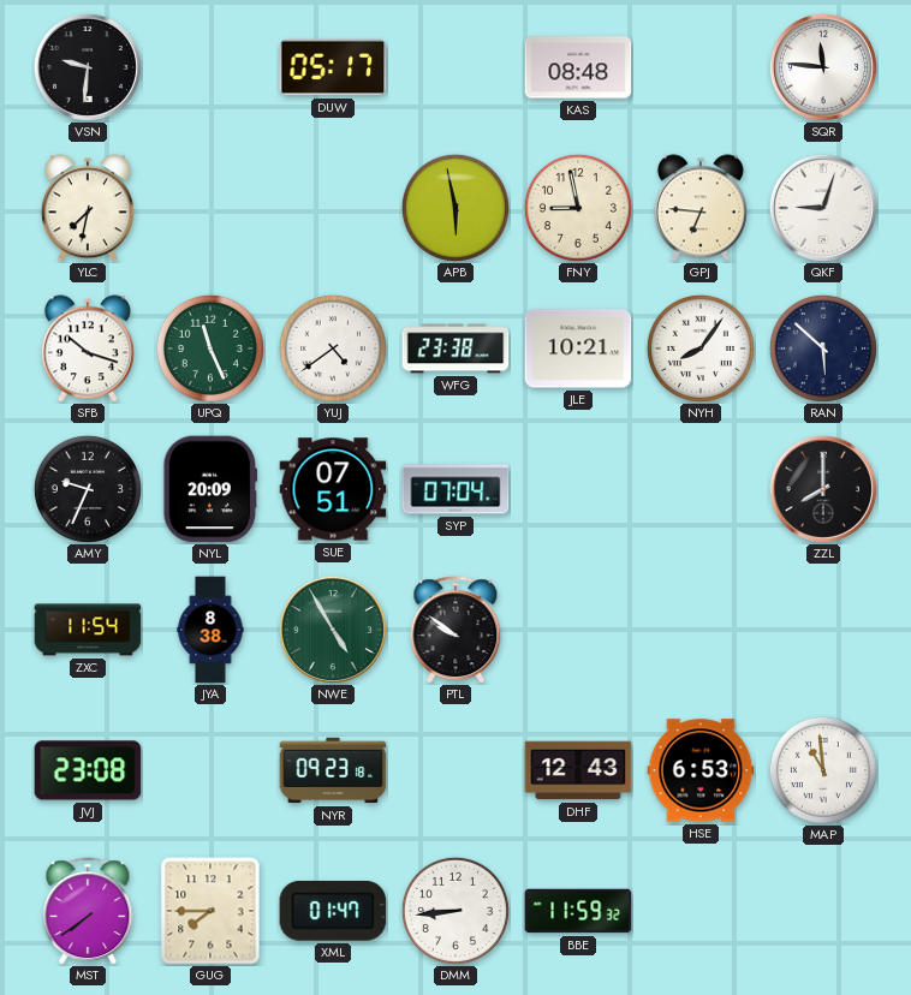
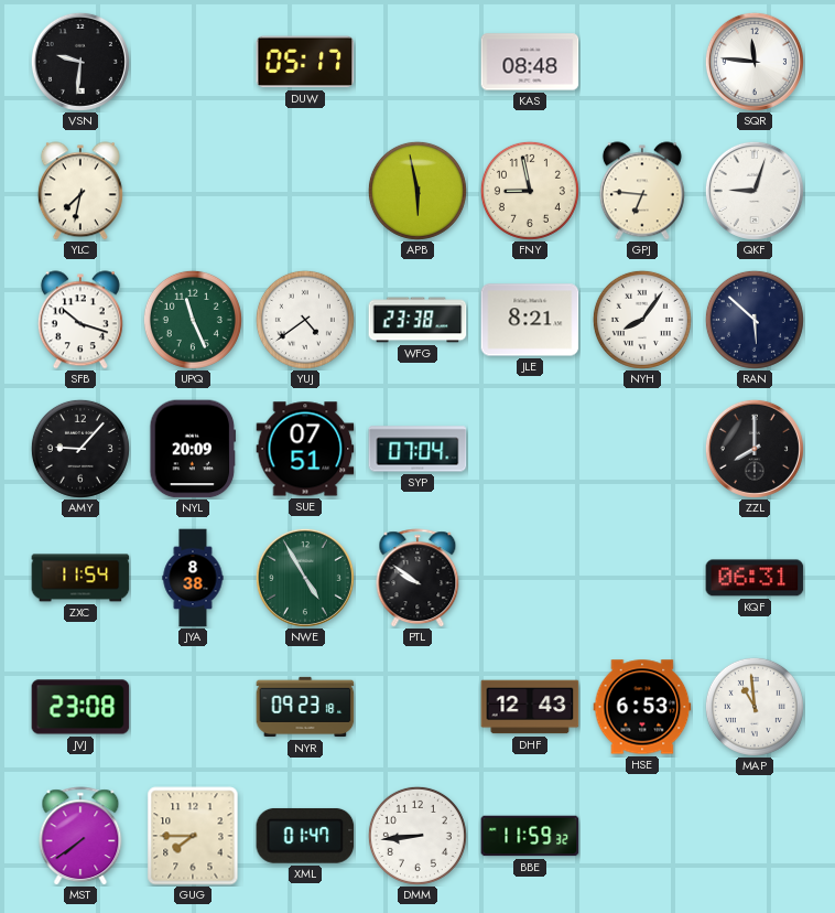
JLE: 10:21 -> 8:21
AMY: 9:34 -> 9:07
KQF: none -> 06:31
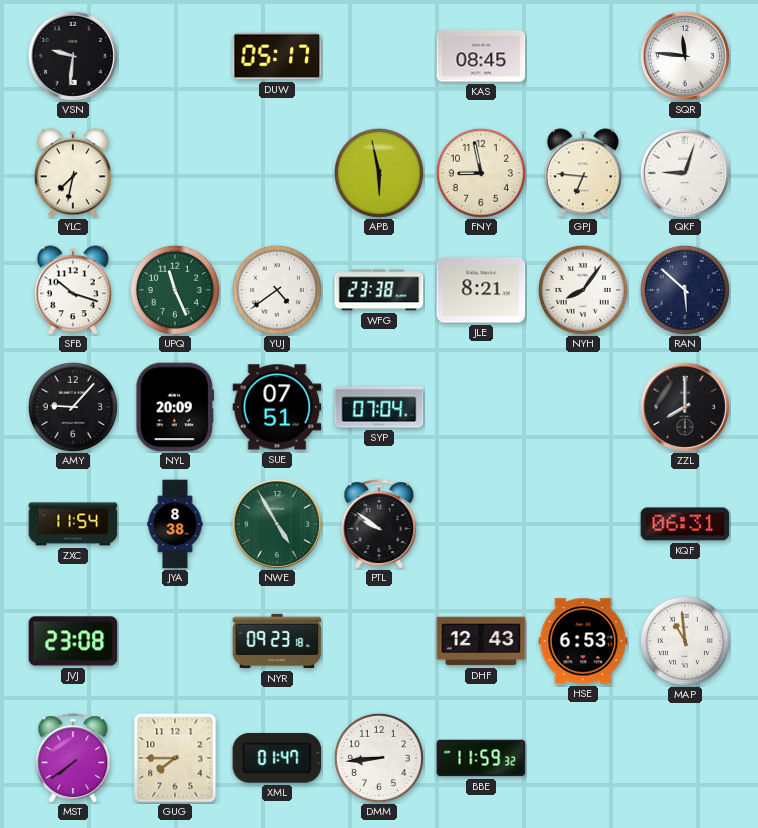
KAS: 08:48 -> 08:45
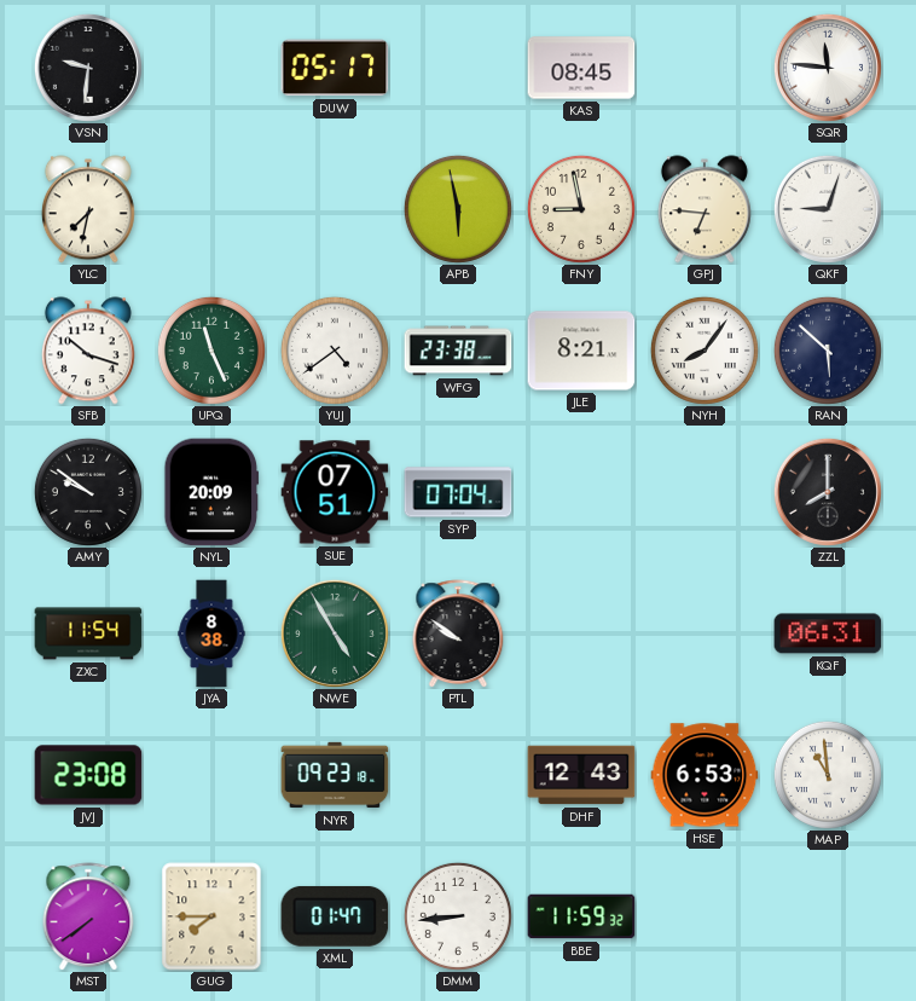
AMY: 9:07 -> 9:51
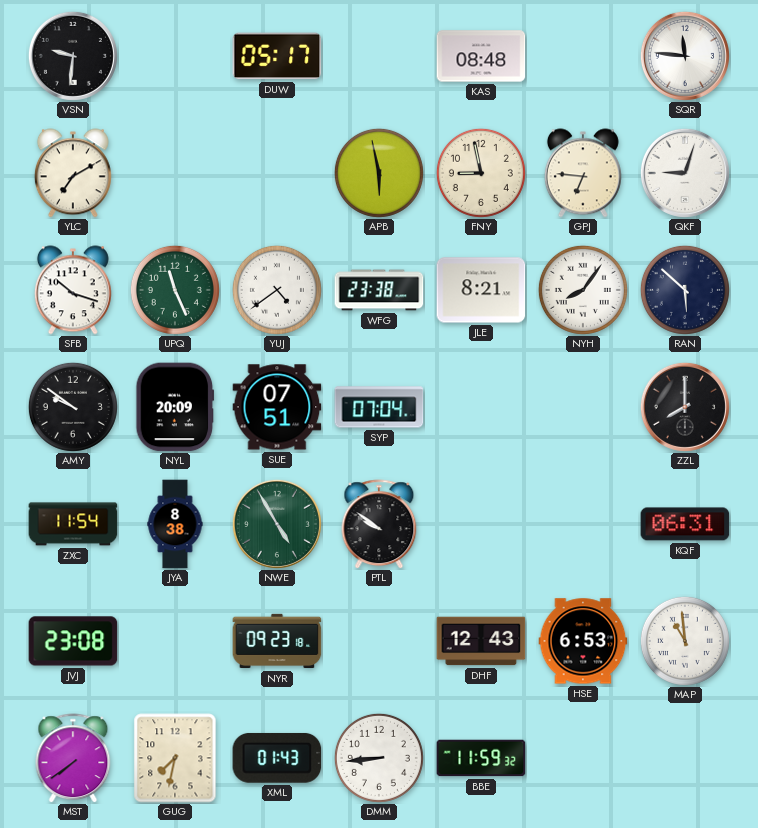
KAS: 08:45 -> 08:48
YLC: 7:32 -> 7:10
GUG: 7:45 -> 7:32
XML: 01:47 -> 01:43
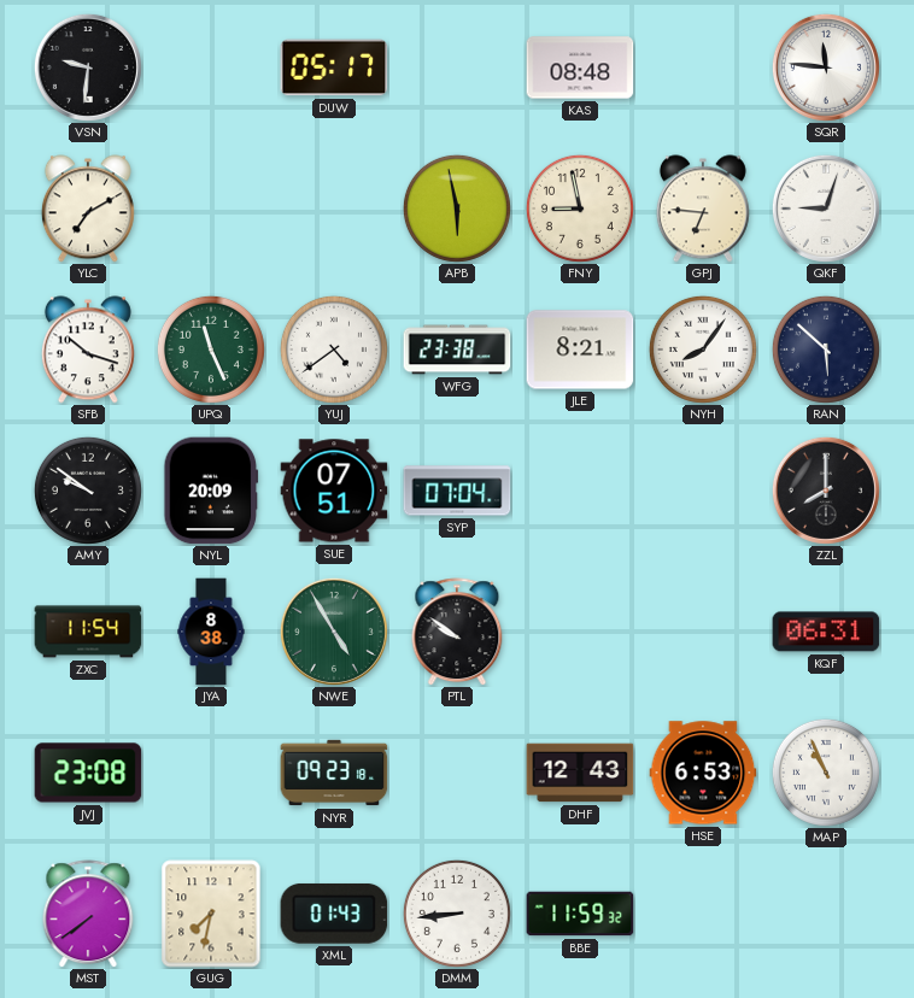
MAP: 10:59 -> 10:56
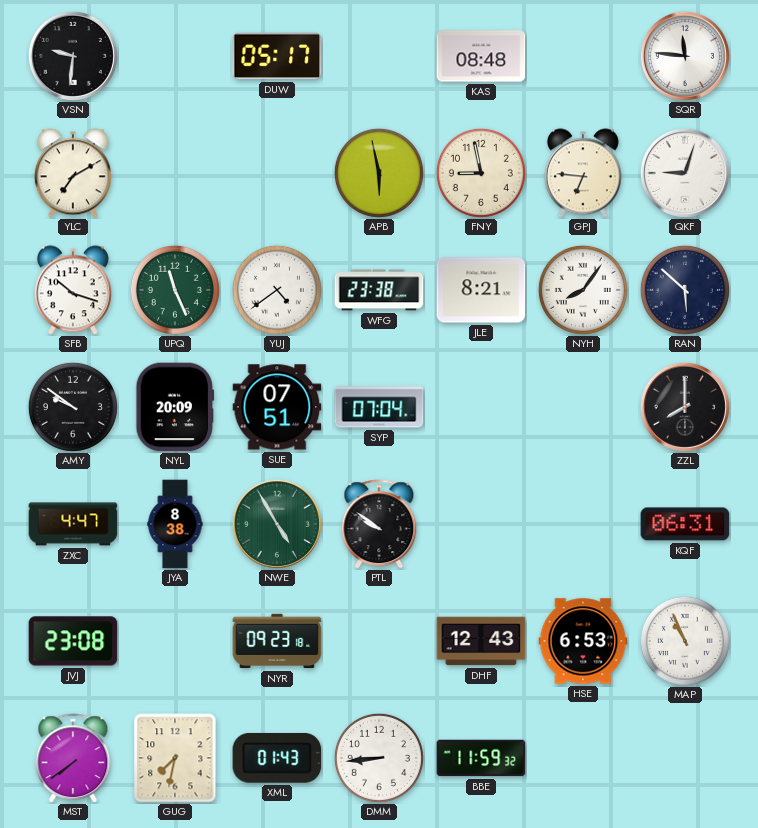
ZXC: 11:54 -> 4:47
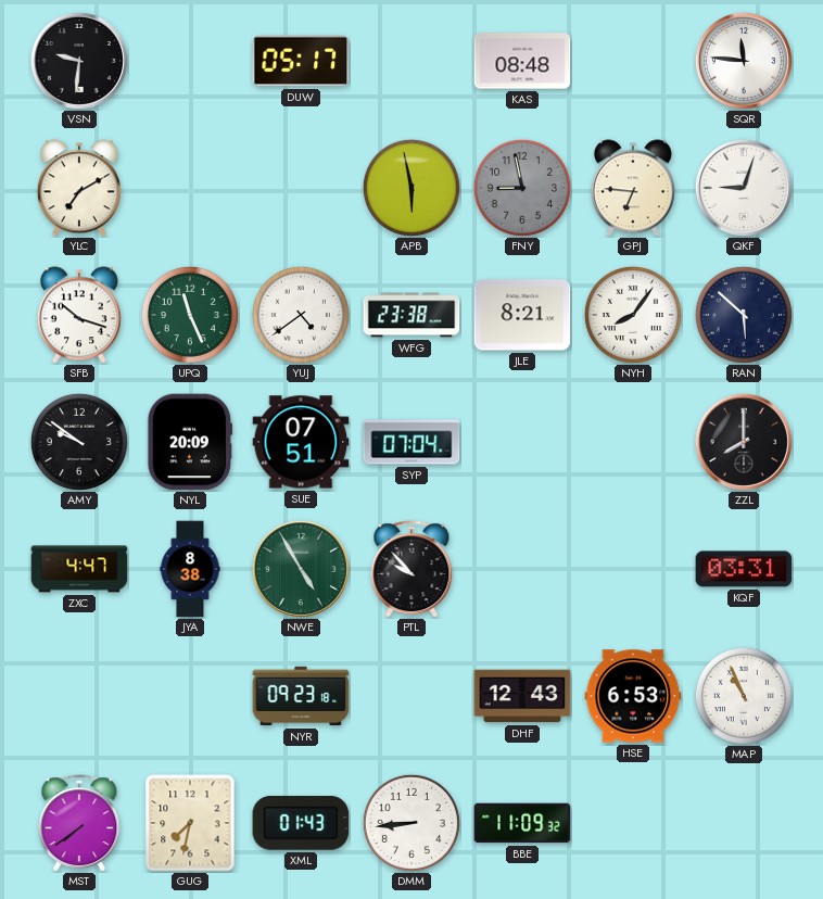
FNY dial: cream -> grey
PTL: 9:51 -> 9:53
KQF: 06:31 -> 03:31
JVJ: 23:08 -> none
BBE: 11:59 -> 11:09
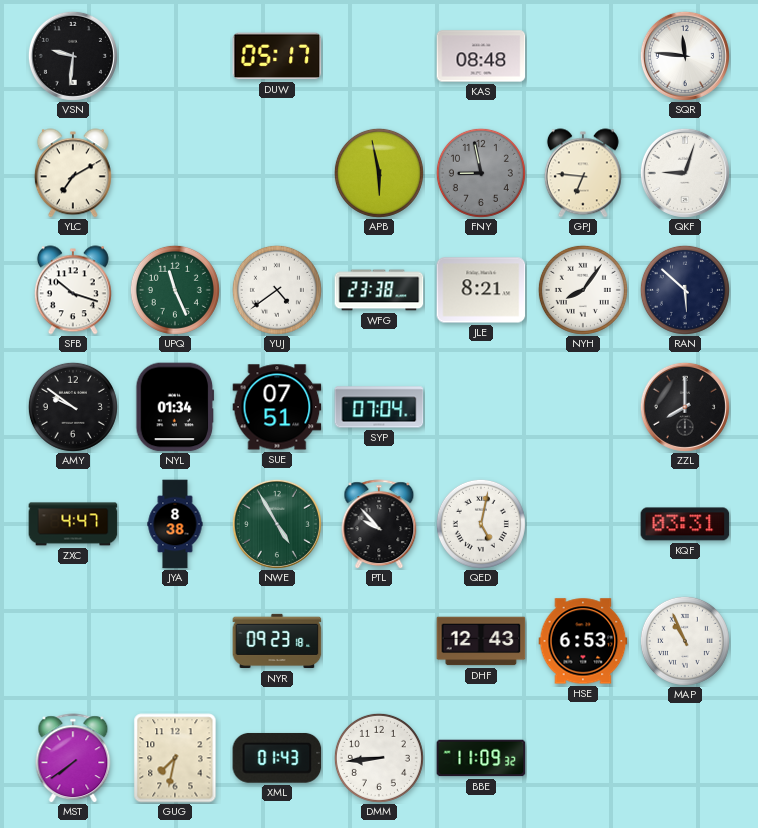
NYL: 20:09 -> 01:34
QED: none -> 5:02
